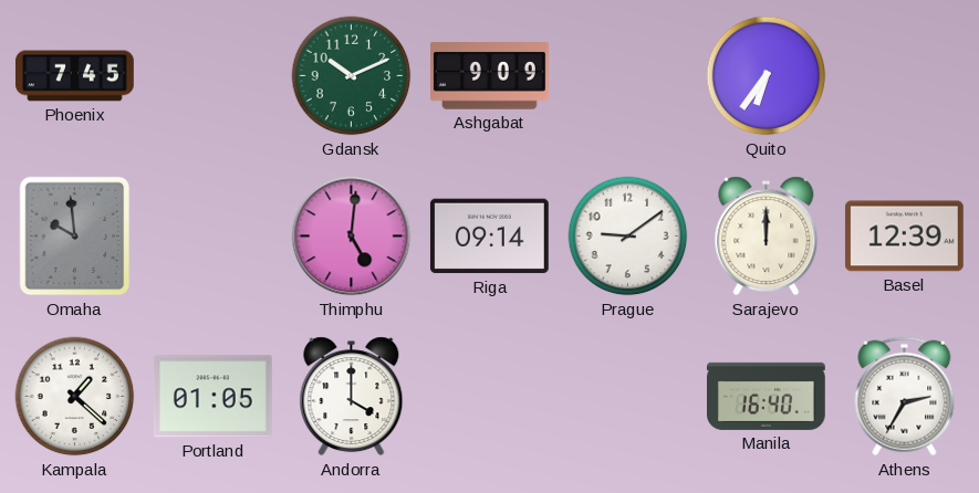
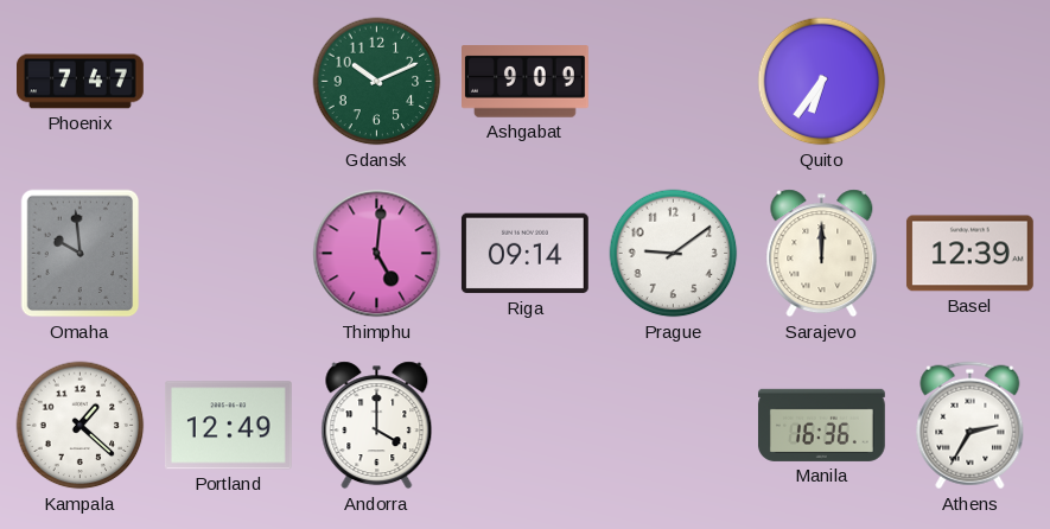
Phoenix: 7:45 -> 7:47
Portland: 01:05 -> 12:49
Manila: 16:40 -> 16:36
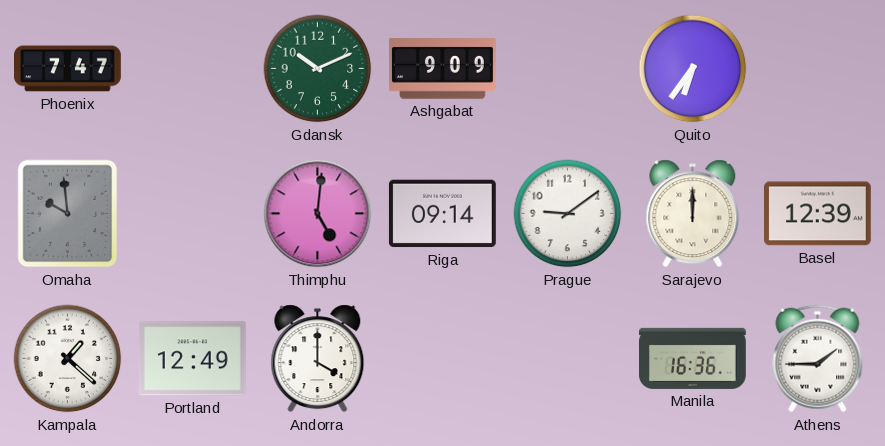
Athens: 2:35 -> 1:45
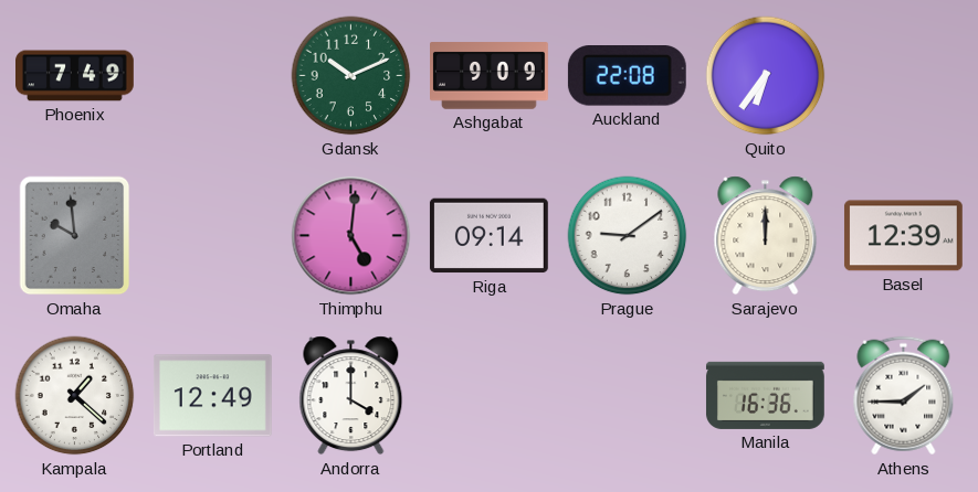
Phoenix: 7:47 -> 7:49
Auckland: none -> 22:08
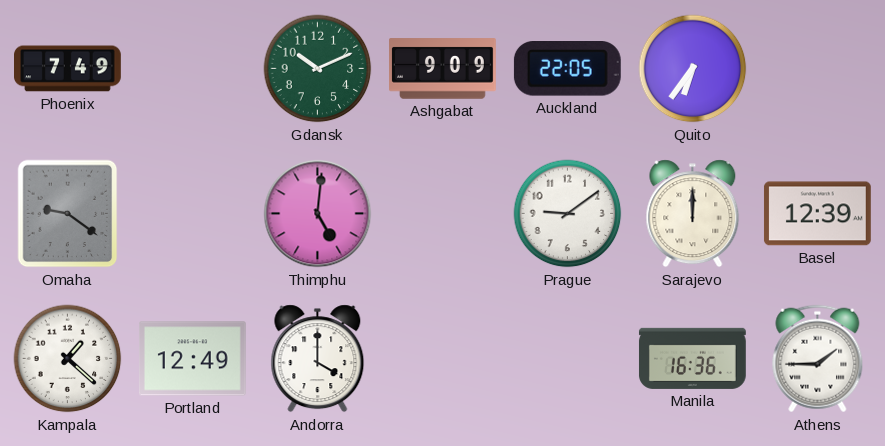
Auckland: 22:08 -> 22:05
Omaha: 9:59 -> 9:21
Riga: 09:14 -> none
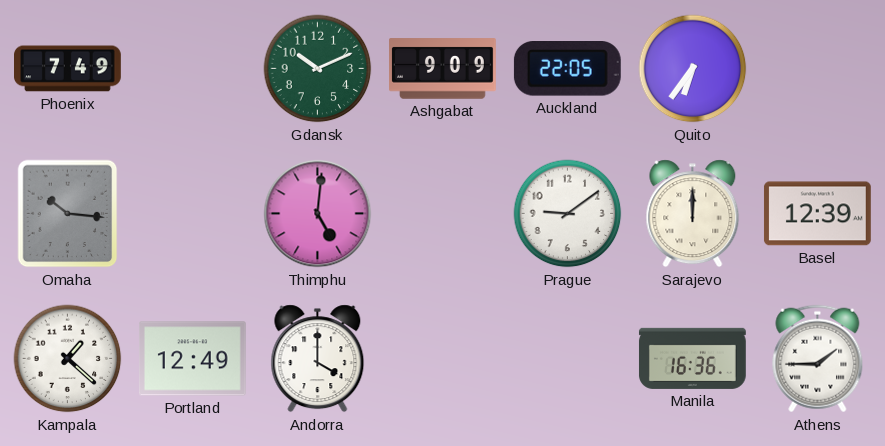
Omaha: 9:21 -> 10:16
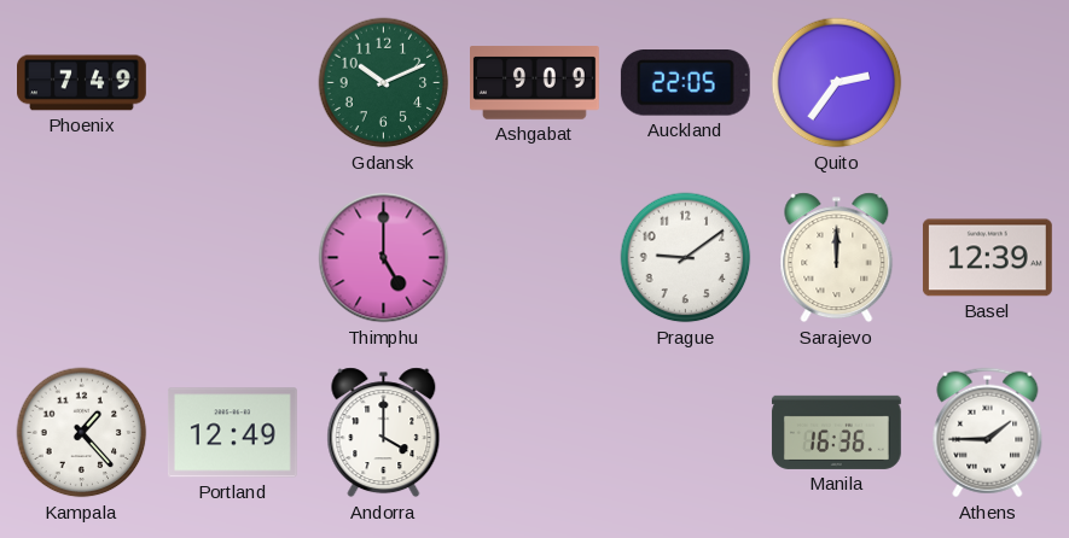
Quito: 6:36 -> 2:36
Omaha: 10:16 -> none
Thimphu: 5:01 -> 5:00
Kampala: 1:22 -> 1:23
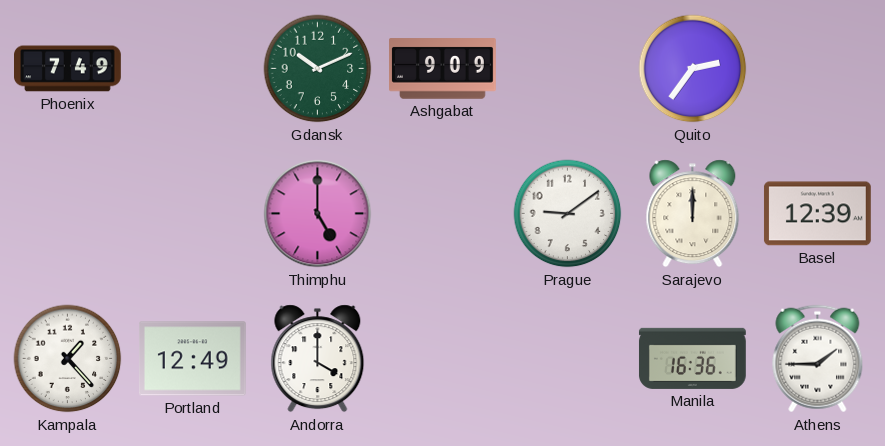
Auckland: 22:05 -> none
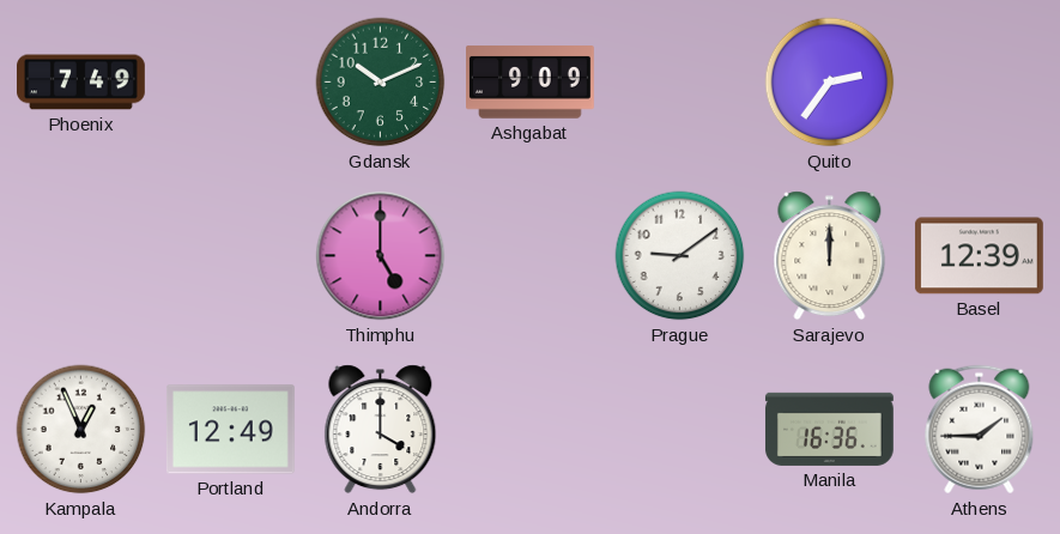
Kampala: 1:23 -> 12:56
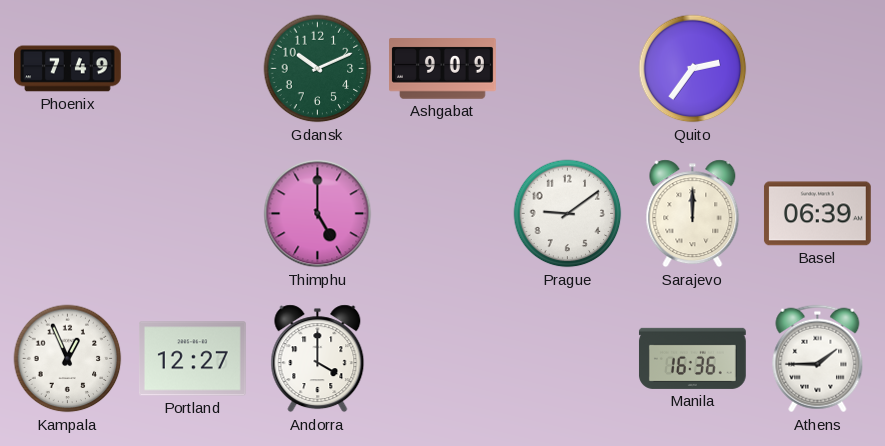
Basel: 12:39 -> 06:39
Portland: 12:49 -> 12:27
